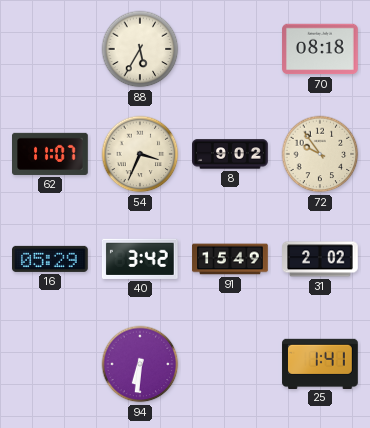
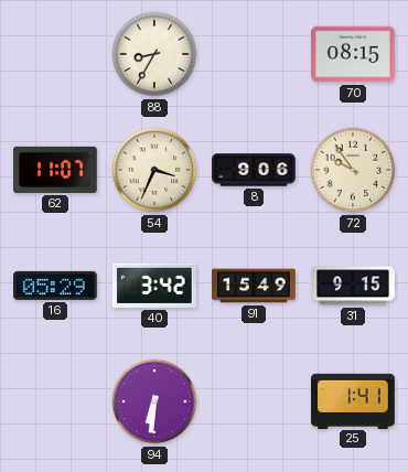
88: 5:35 -> 8:35
70: 08:18 -> 08:15
8: 9:02 -> 9:06
31: 2:02 -> 9:15
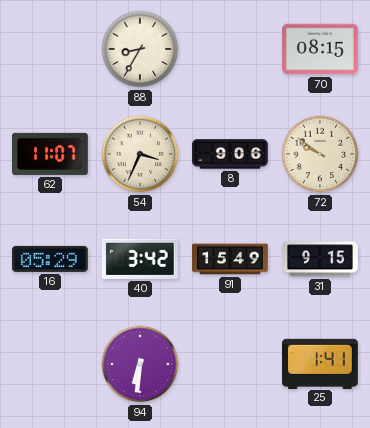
72: 9:54 -> 9:51
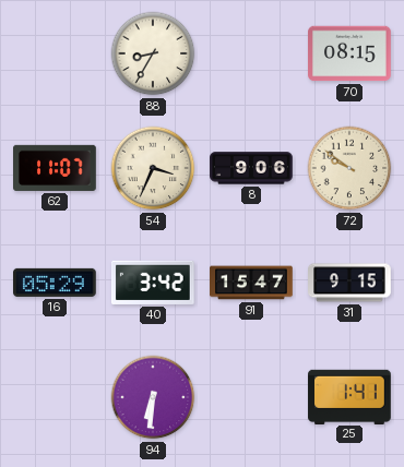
91: 15:49 -> 15:47
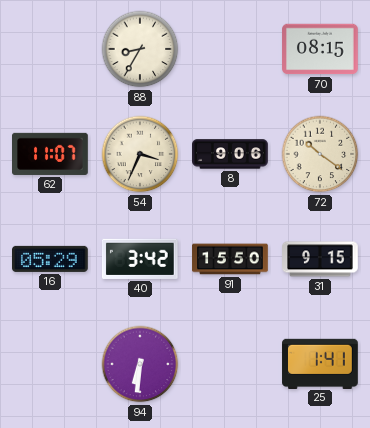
72: 9:51 -> 10:21
91: 15:47 -> 15:50
